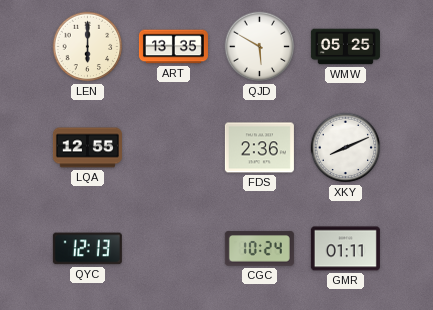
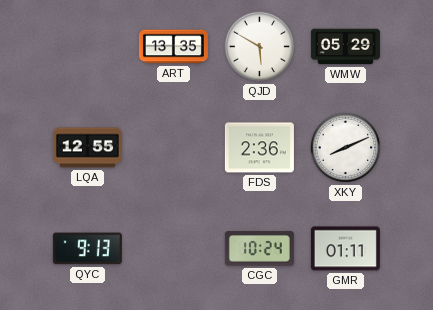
LEN: 6:00 -> none
WMW: 05:25 -> 05:29
QYC: 12:13 -> 9:13
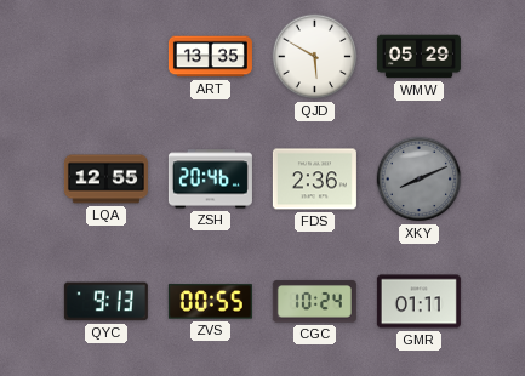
ZSH: none -> 20:46
XKY dial: white -> grey
ZVS: none -> 00:55
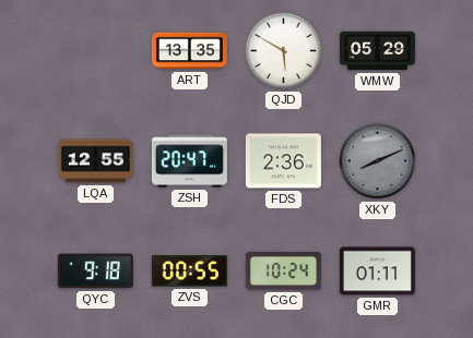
ZSH: 20:46 -> 20:47
QYC: 9:13 -> 9:18
